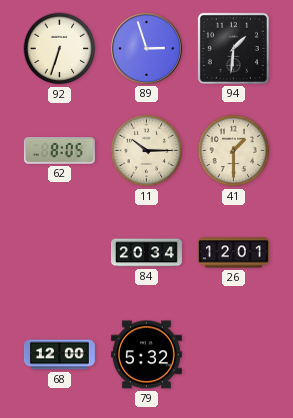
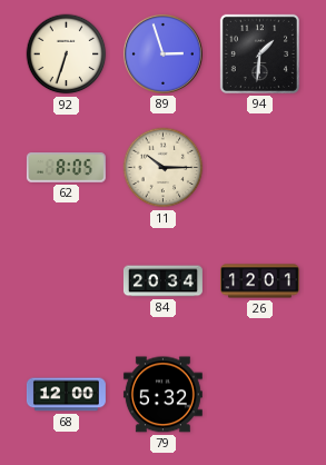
41: 1:30 -> none
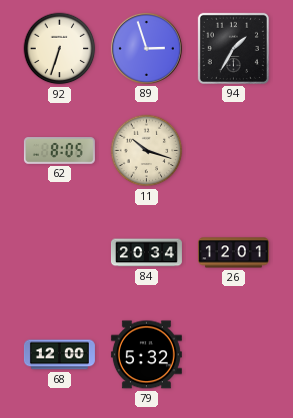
94: 1:31 -> 1:35
11: 10:15 -> 10:18
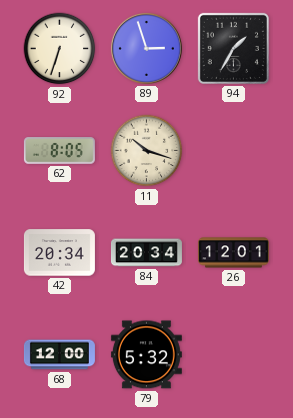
42: none -> 20:34
